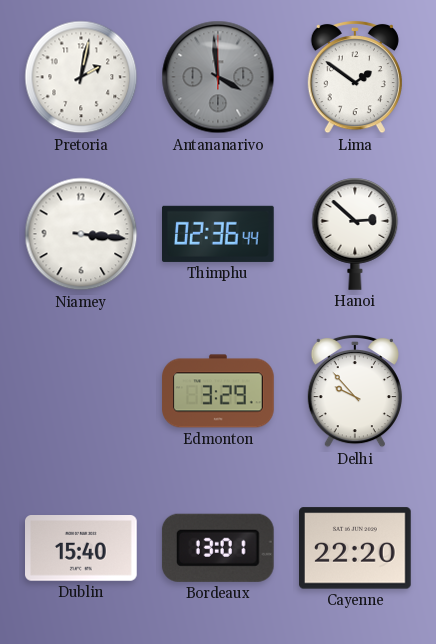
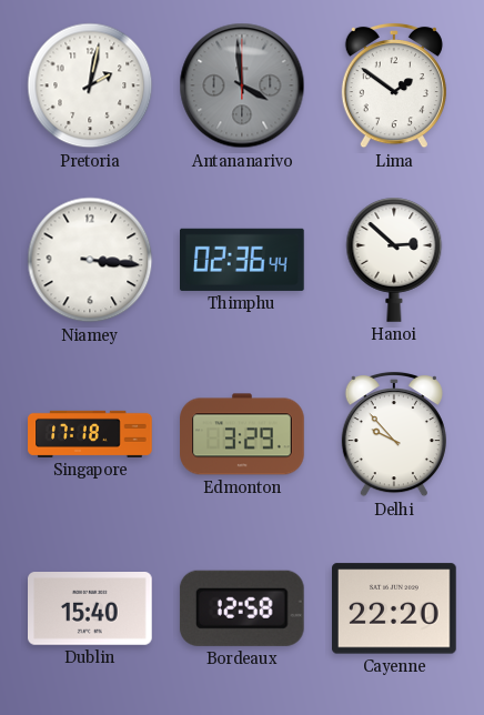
Singapore: none -> 17:18
Bordeaux: 13:01 -> 12:58
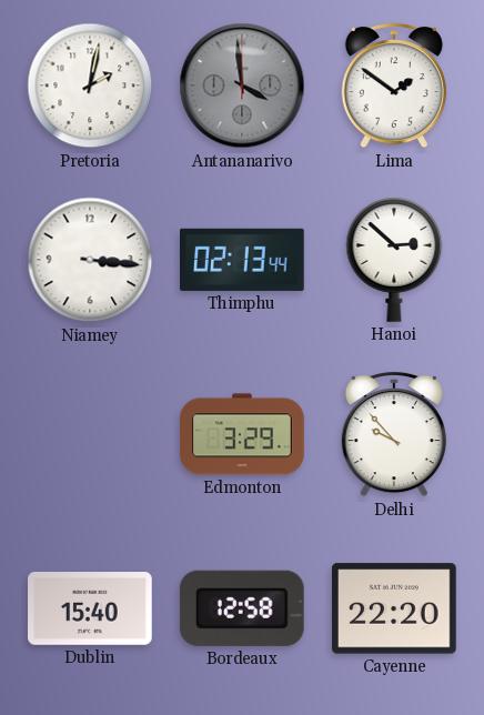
Thimphu: 02:36 -> 02:13
Singapore: 17:18 -> none
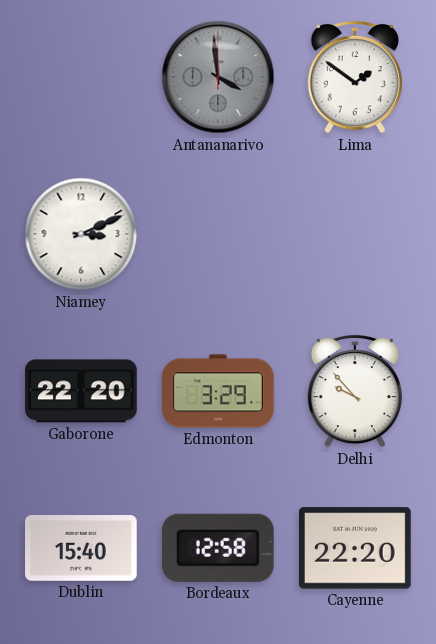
Pretoria: 2:02 -> none
Niamey: 3:16 -> 3:11
Thimphu: 02:13 -> none
Hanoi: 2:52 -> none
Gaborone: none -> 22:20
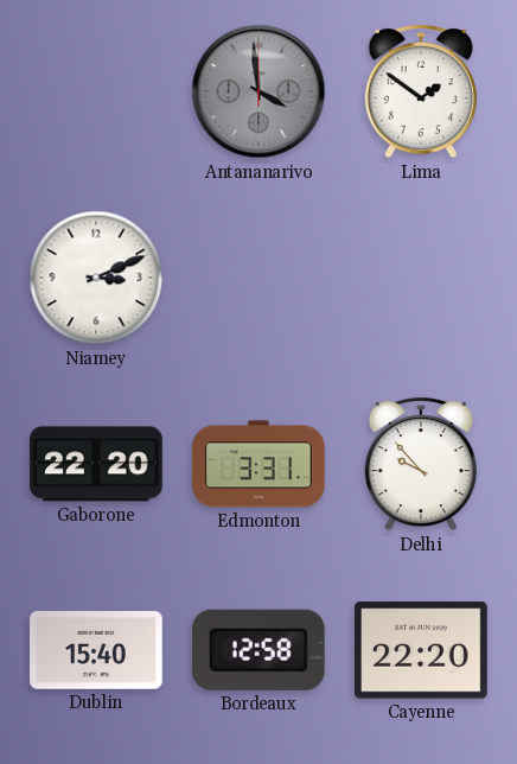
Edmonton: 3:29 -> 3:31
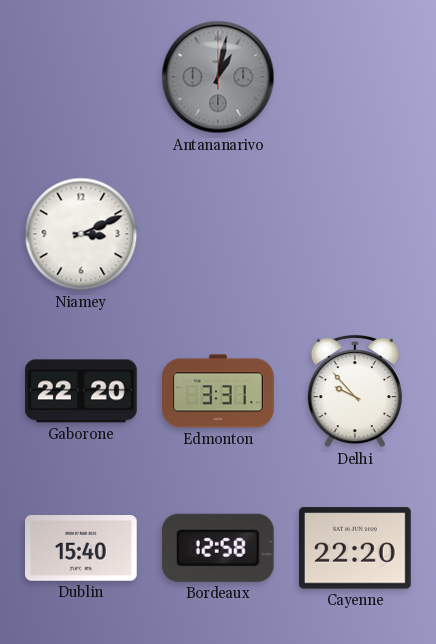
Antananarivo: 3:59 -> 1:02
Lima: 1:51 -> none
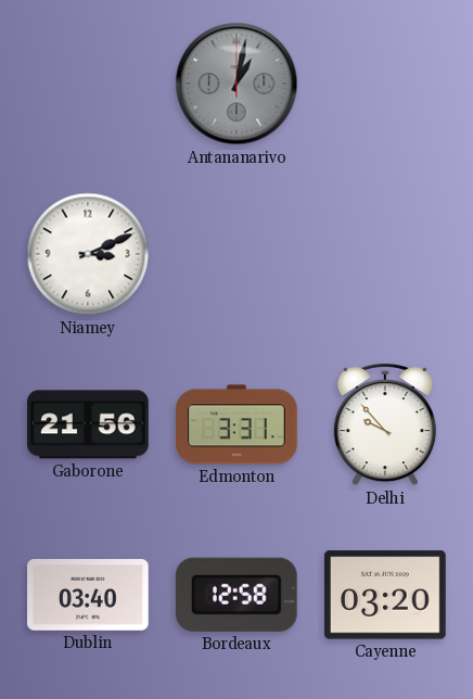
Gaborone: 22:20 -> 21:56
Dublin: 15:40 -> 03:40
Cayenne: 22:20 -> 03:20
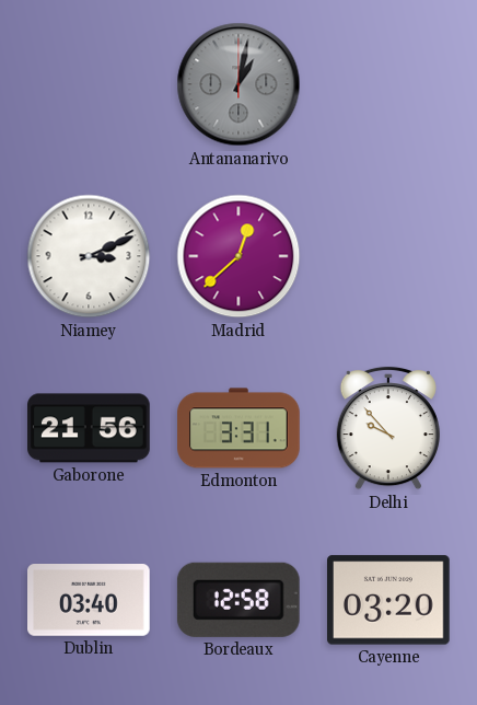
Madrid: none -> 12:38
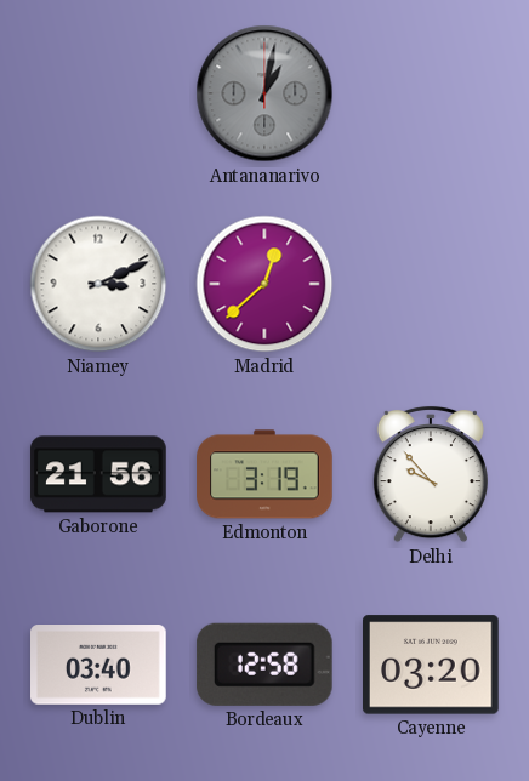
Edmonton: 3:31 -> 3:19
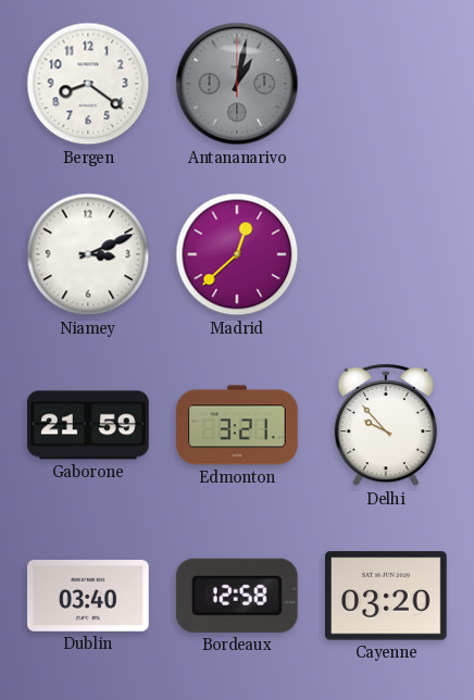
Bergen: none -> 8:21
Gaborone: 21:56 -> 21:59
Edmonton: 3:19 -> 3:21
